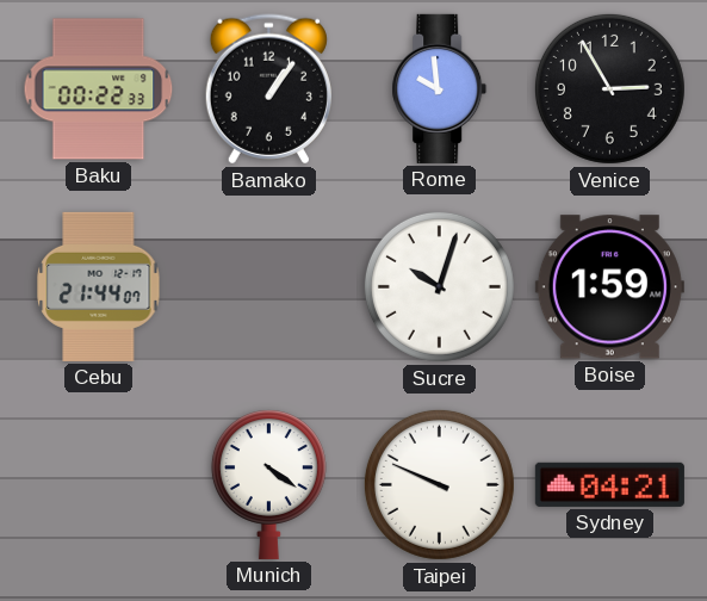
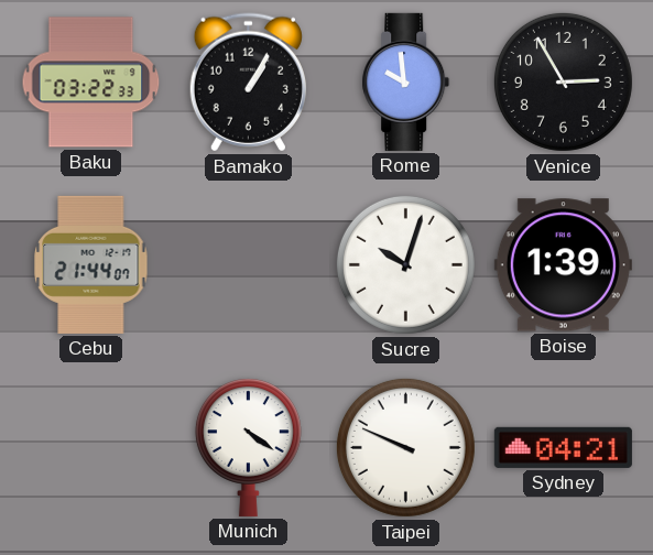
Baku: 00:22 -> 03:22
Bamako: 1:06 -> 1:05
Boise: 1:59 -> 1:39
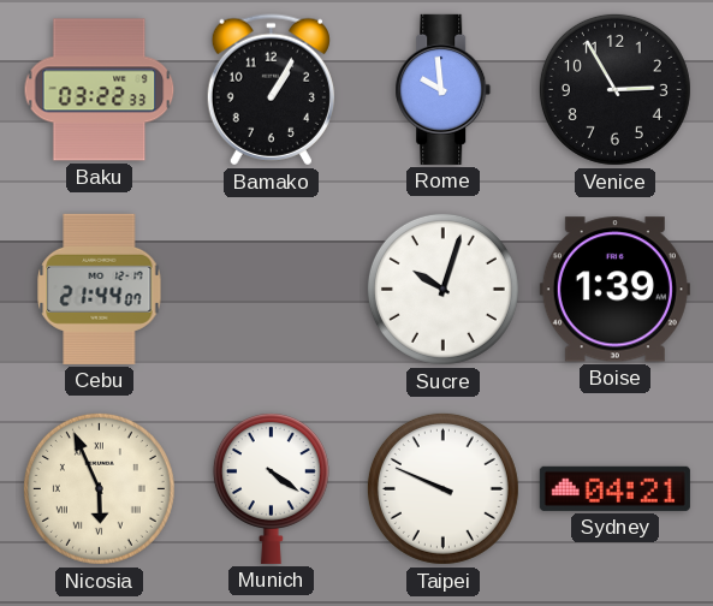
Nicosia: none -> 5:56
